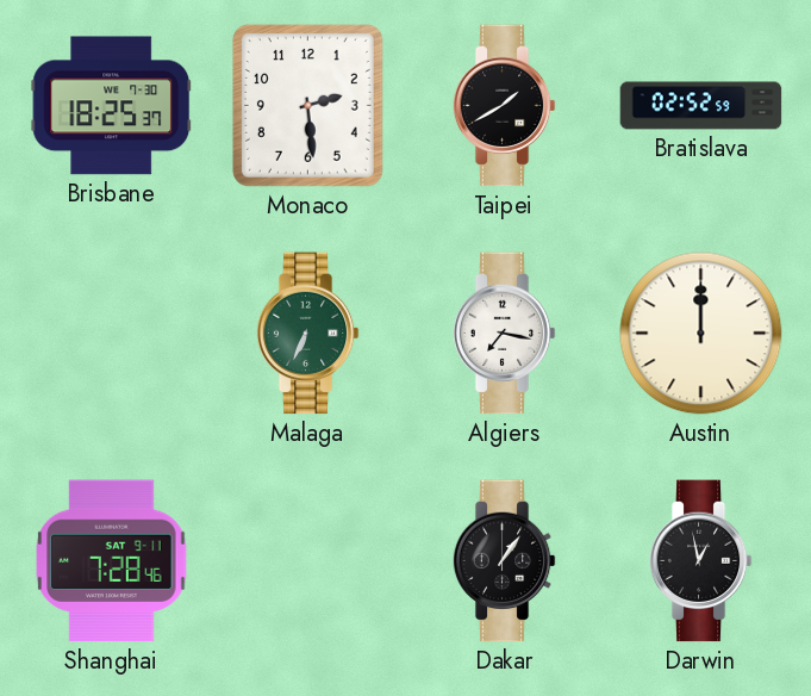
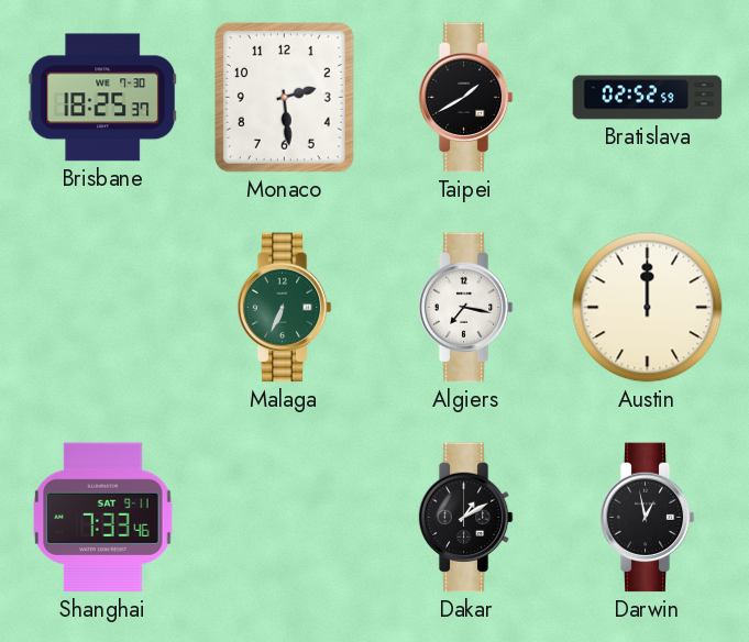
Shanghai: 7:28 -> 7:33
Dakar: 1:06 -> 1:10
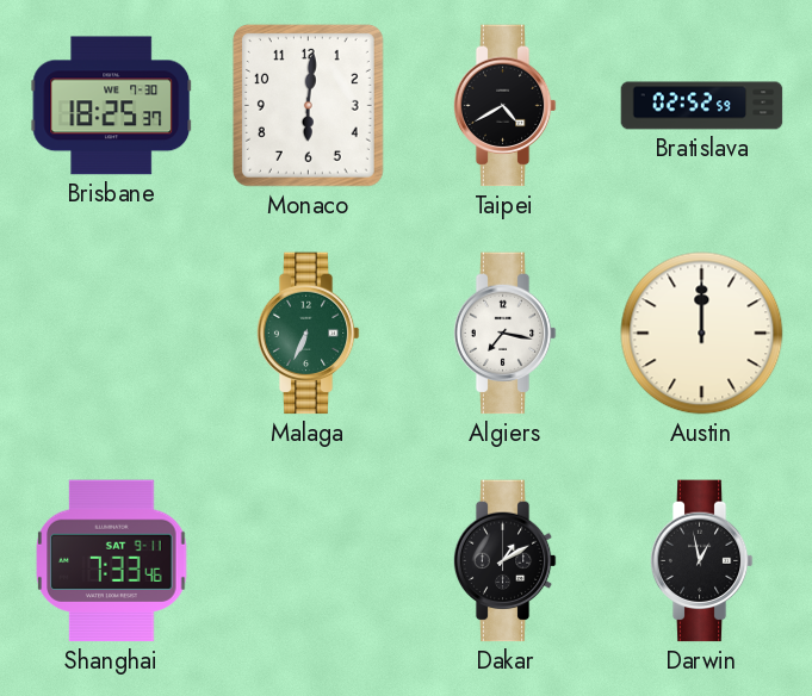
Monaco: 2:29 -> 6:01
Taipei: 1:40 -> 4:40
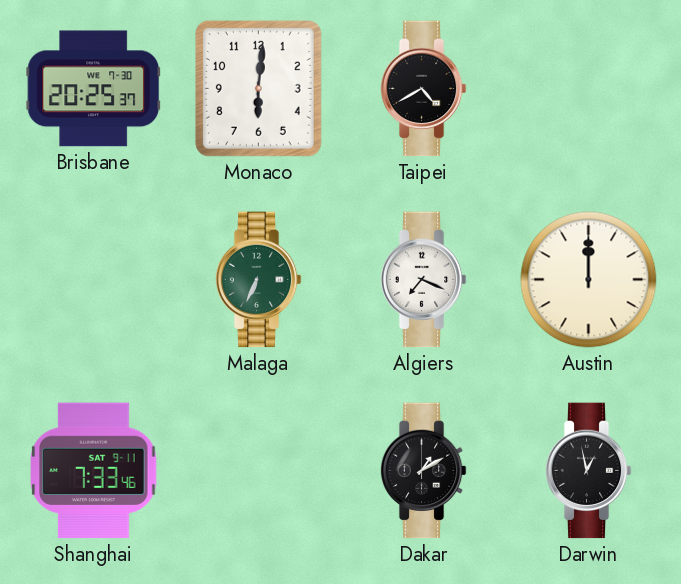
Brisbane: 18:25 -> 20:25
Bratislava: 02:52 -> none
Algiers: 7:17 -> 7:19
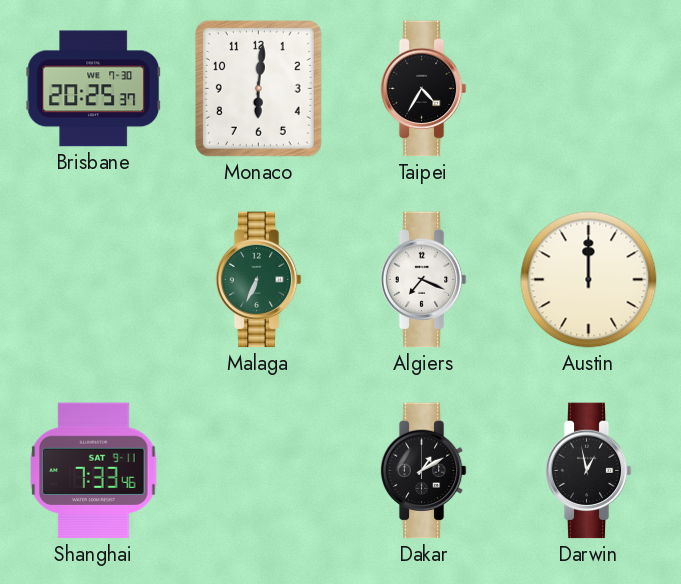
Taipei: 4:40 -> 4:35
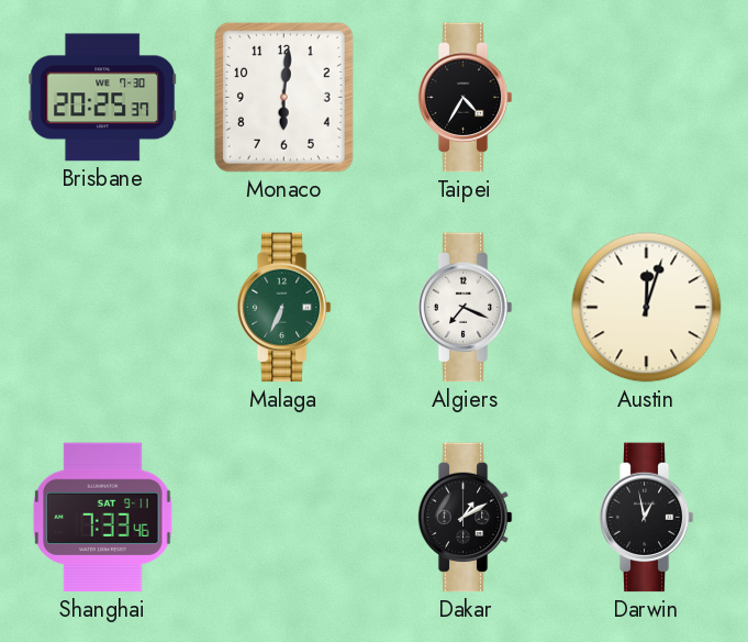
Austin: 12:00 -> 12:03
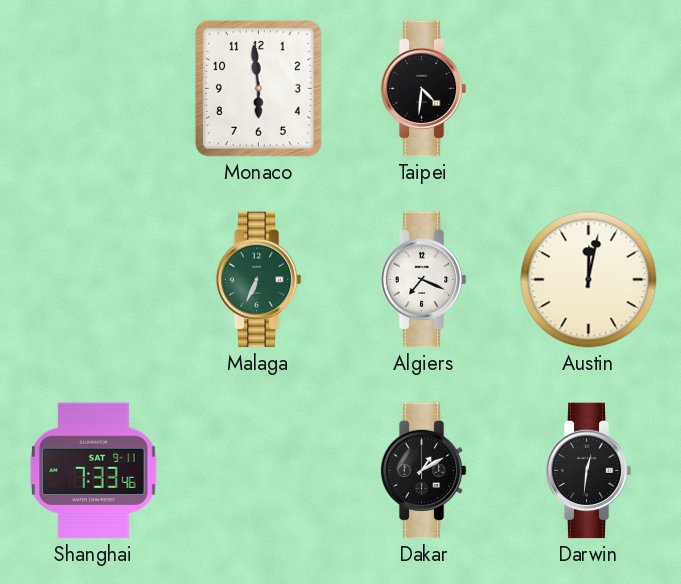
Brisbane: 20:25 -> none
Monaco: 6:01 -> 5:59
Taipei: 4:35 -> 4:31
Austin: 12:03 -> 12:02
Darwin: 12:58 -> 12:31
